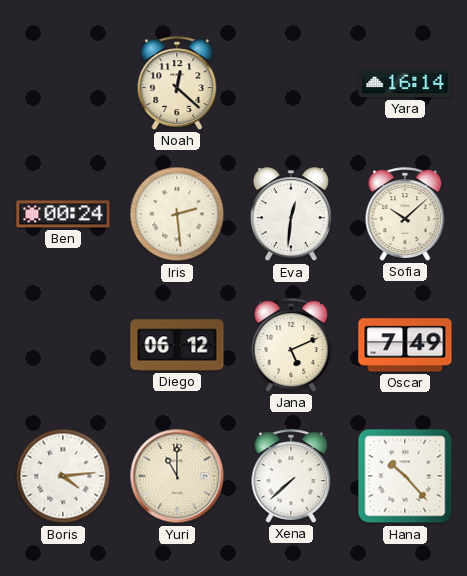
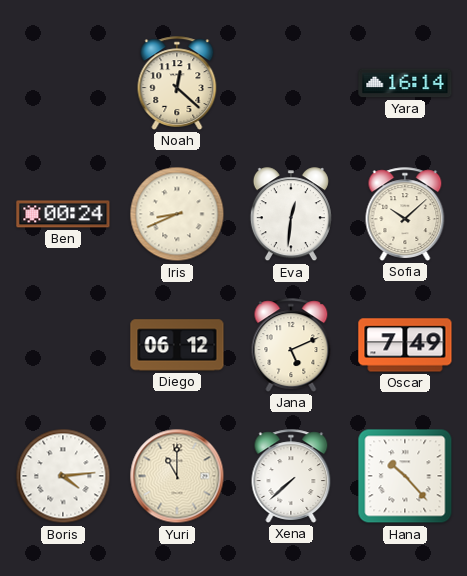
Iris: 2:29 -> 8:41
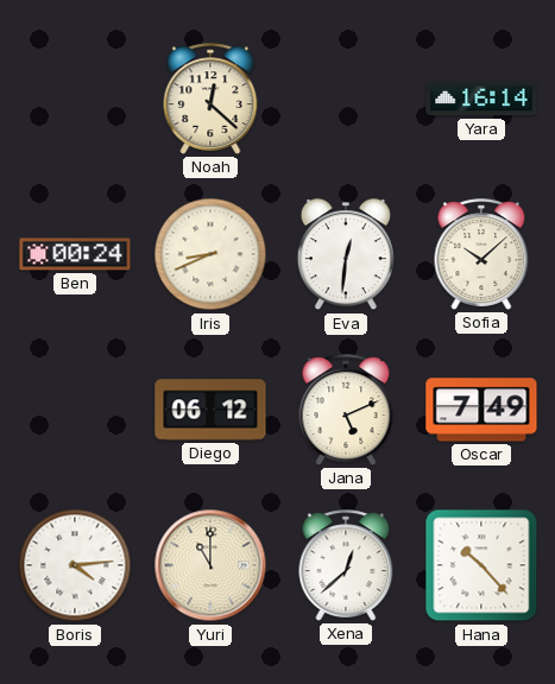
Xena: 7:38 -> 12:38
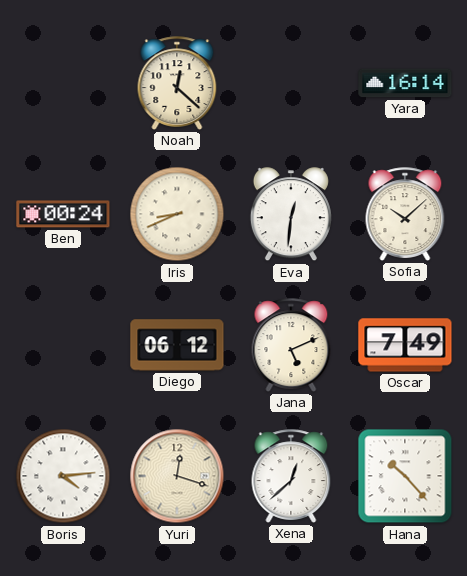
Yuri: 11:00 -> 12:18
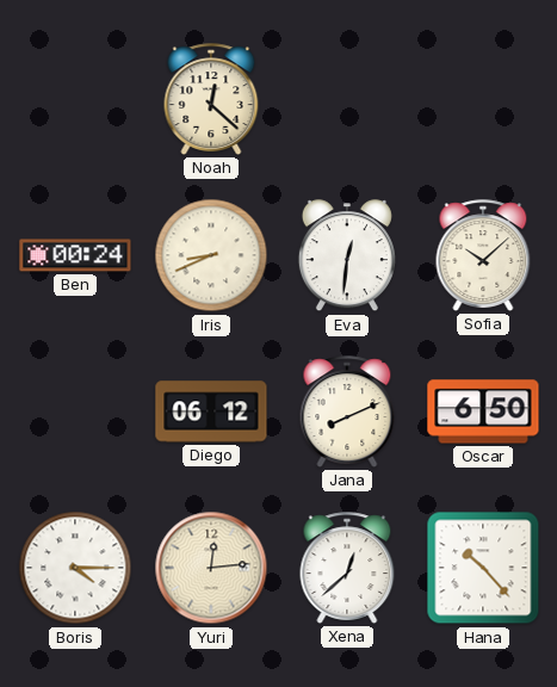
Yara: 16:14 -> none
Jana: 5:11 -> 8:11
Oscar: 7:49 -> 6:50
Boris: 4:14 -> 4:15
Yuri: 12:18 -> 12:14
